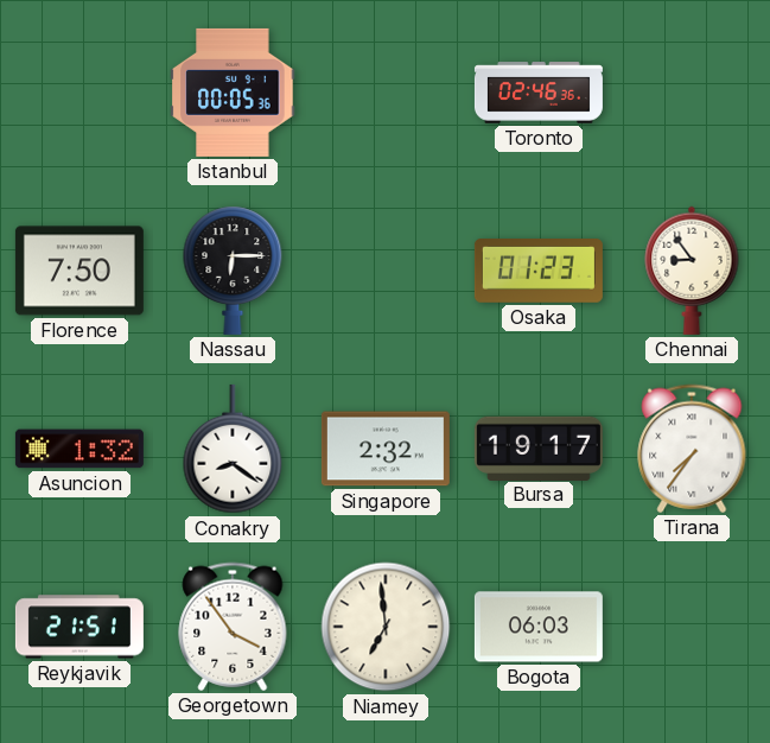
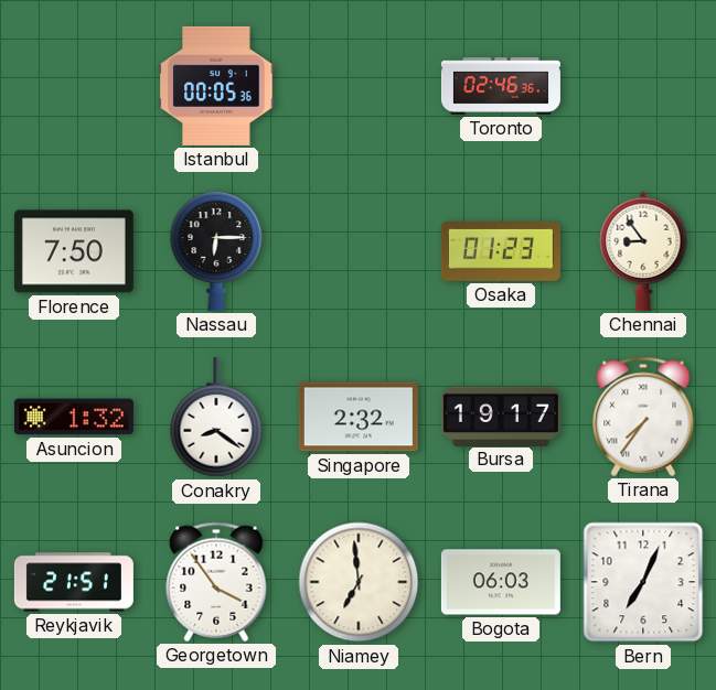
Bern: none -> 7:04
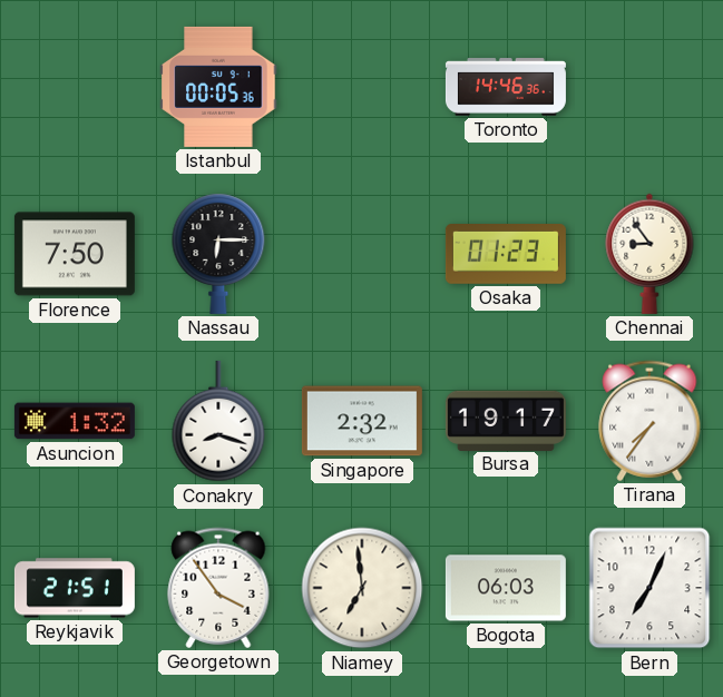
Toronto: 02:46 -> 14:46
Conakry: 8:21 -> 8:18
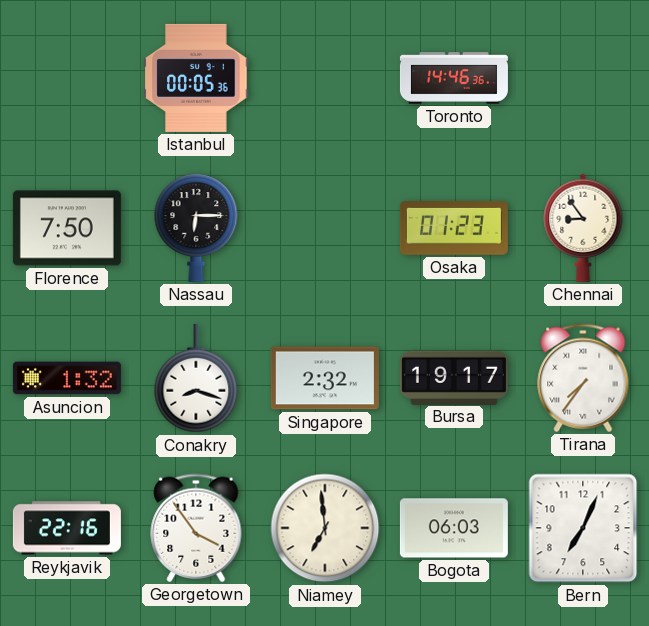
Reykjavik: 21:51 -> 22:16
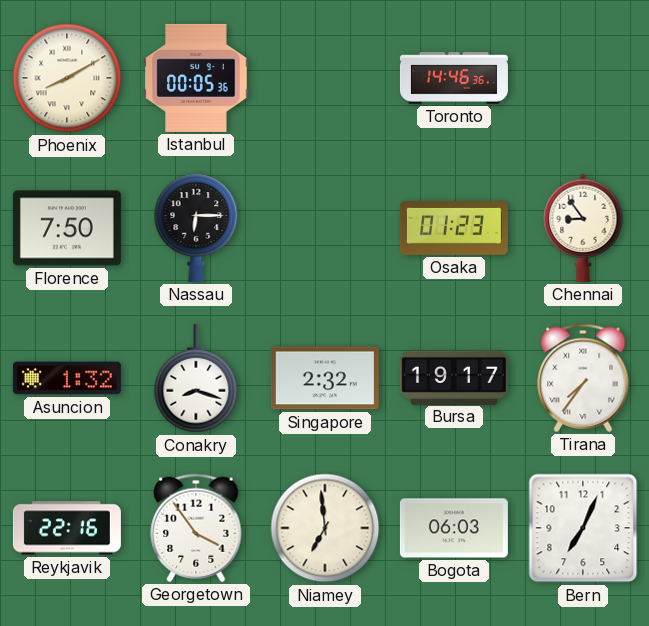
Phoenix: none -> 8:10
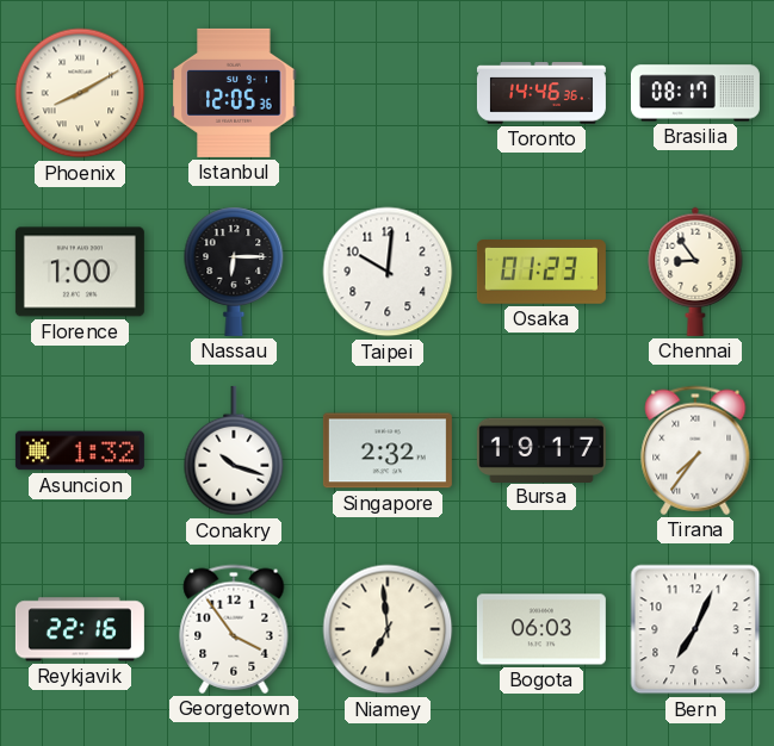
Istanbul: 00:05 -> 12:05
Brasilia: none -> 08:17
Florence: 7:50 -> 1:00
Taipei: none -> 10:01
Conakry: 8:18 -> 10:18
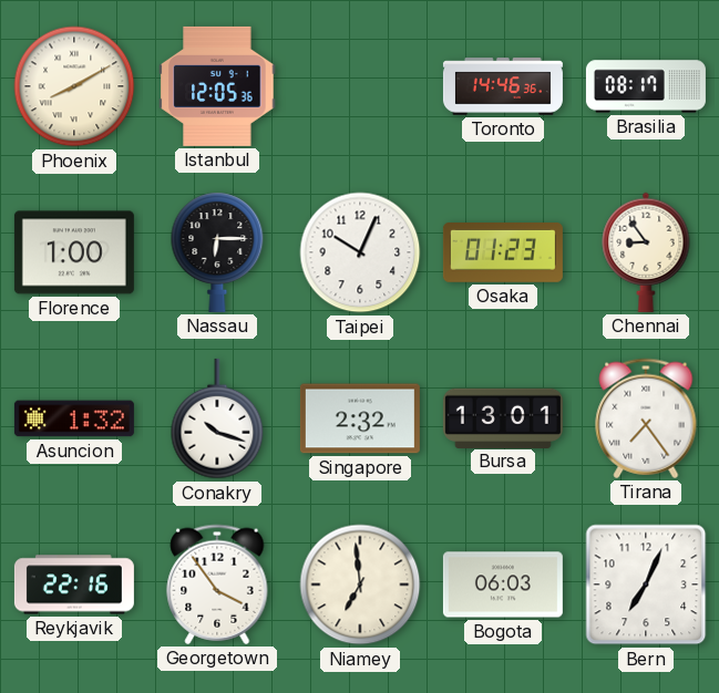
Taipei: 10:01 -> 10:04
Bursa: 19:17 -> 13:01
Tirana: 7:36 -> 7:24
